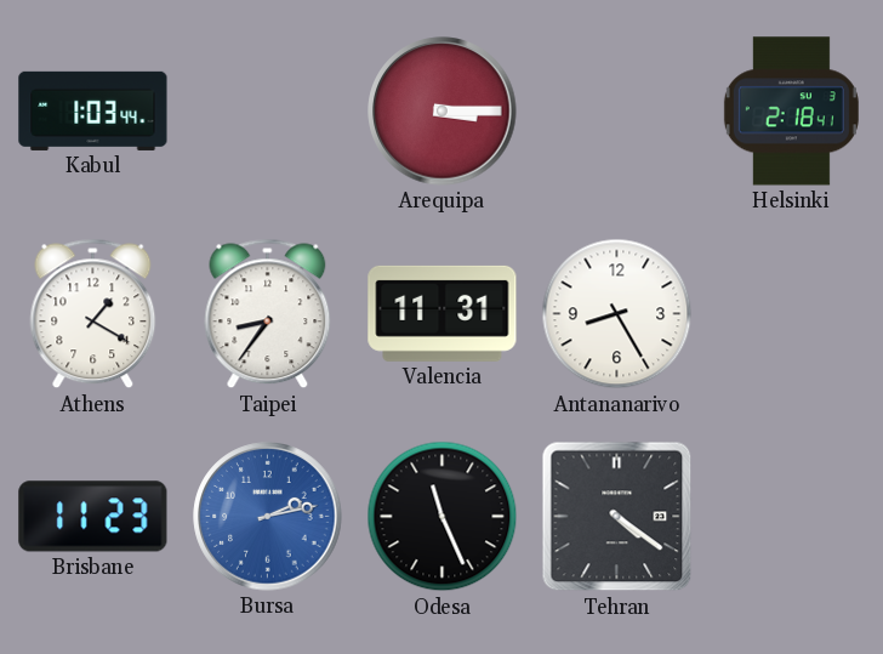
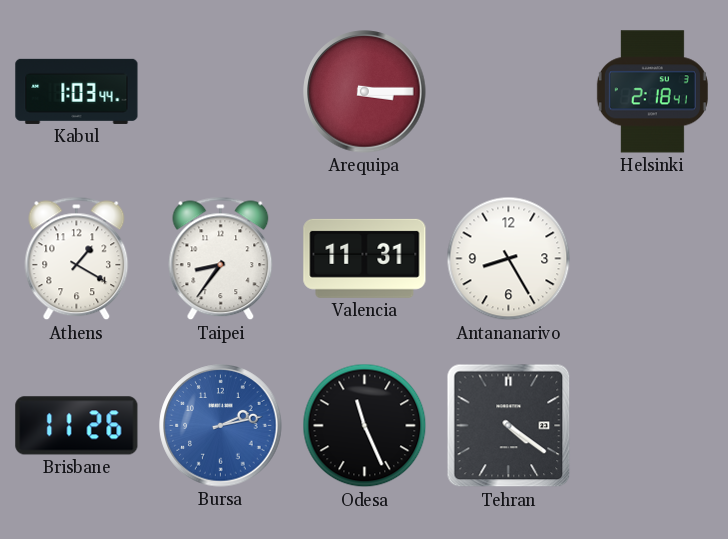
Brisbane: 11:23 -> 11:26
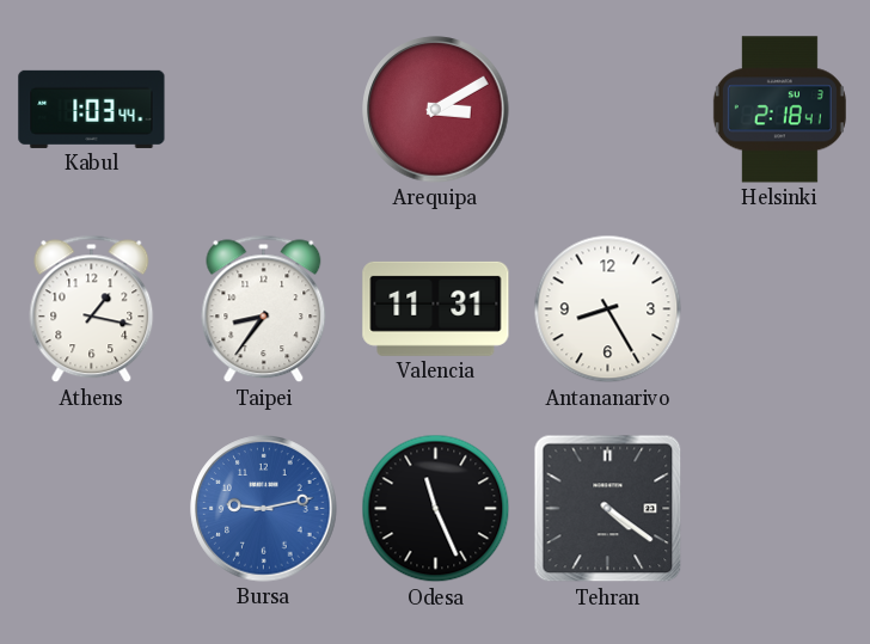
Arequipa: 3:15 -> 3:10
Athens: 1:20 -> 1:17
Brisbane: 11:26 -> none
Bursa: 2:13 -> 9:13
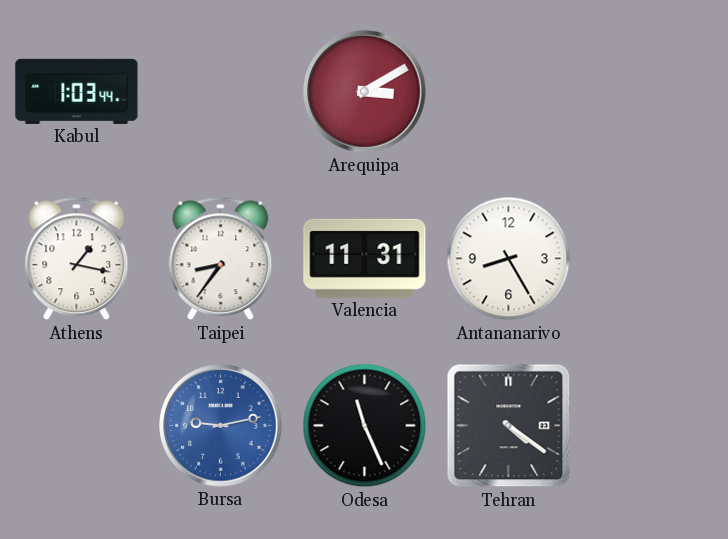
Helsinki: 2:18 -> none
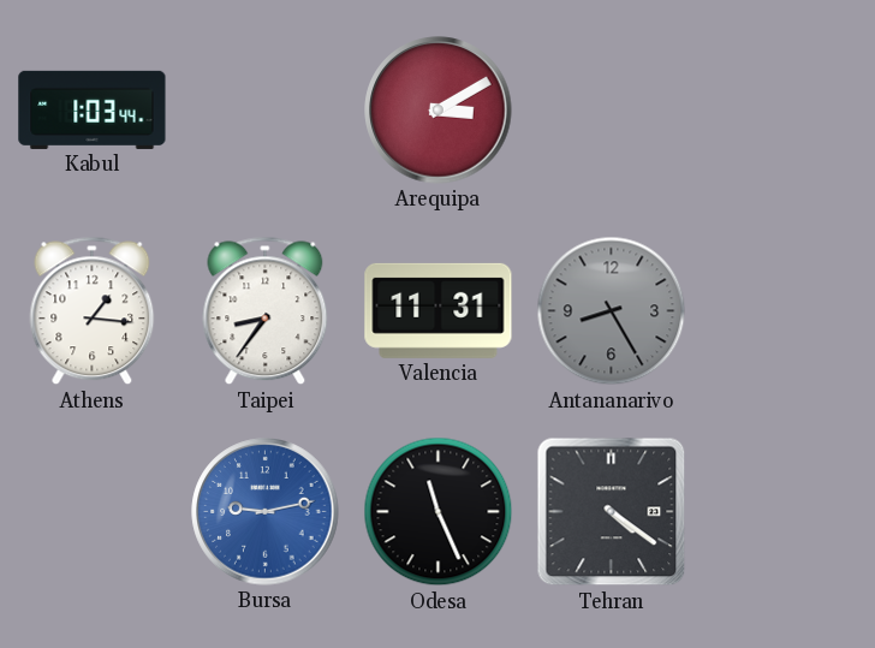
Athens: 1:17 -> 1:16
Antananarivo dial: white -> grey
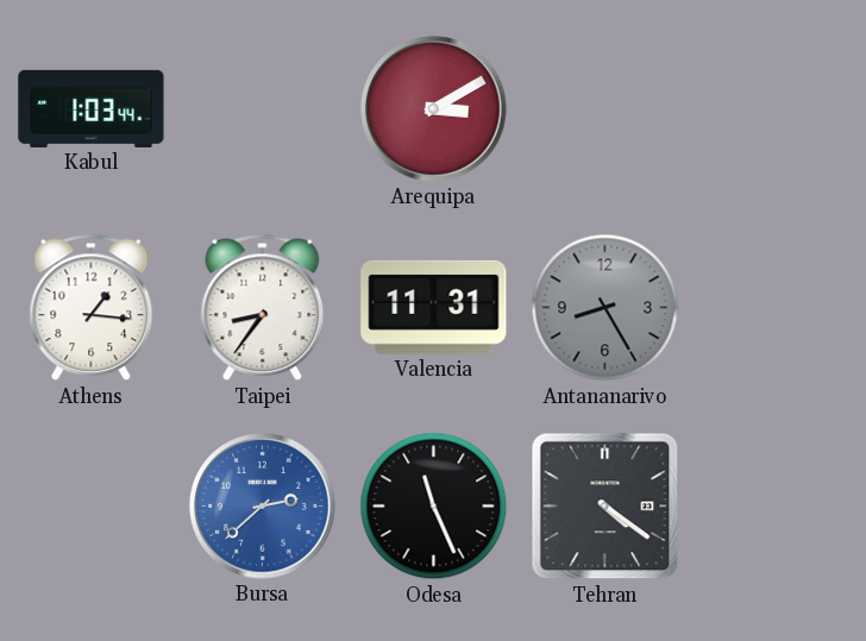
Bursa: 9:13 -> 2:38
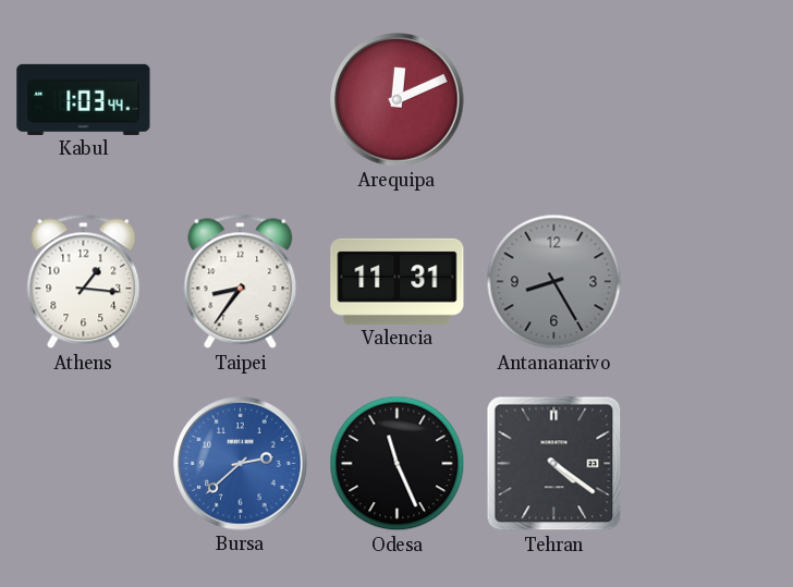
Arequipa: 3:10 -> 12:11
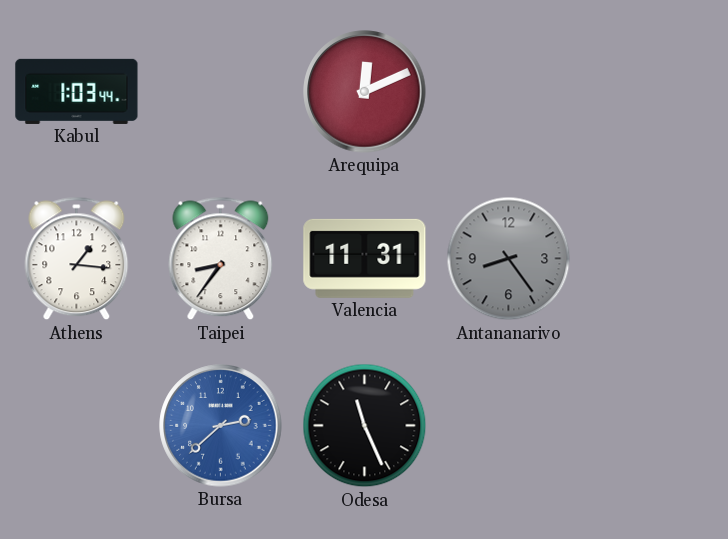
Antananarivo: 8:25 -> 8:24
Tehran: 4:21 -> none
